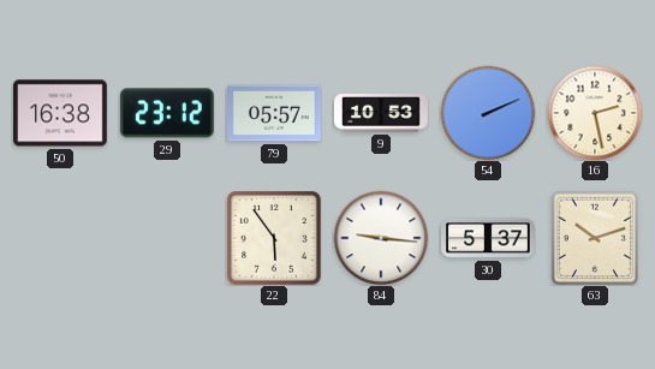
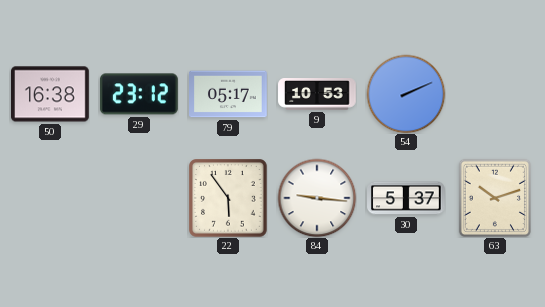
79: 05:57 -> 05:17
16: 2:28 -> none
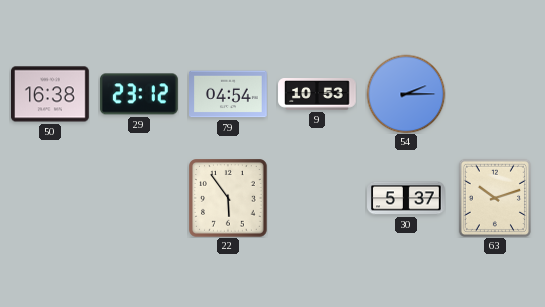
79: 05:17 -> 04:54
54: 2:11 -> 2:15
84: 9:16 -> none
